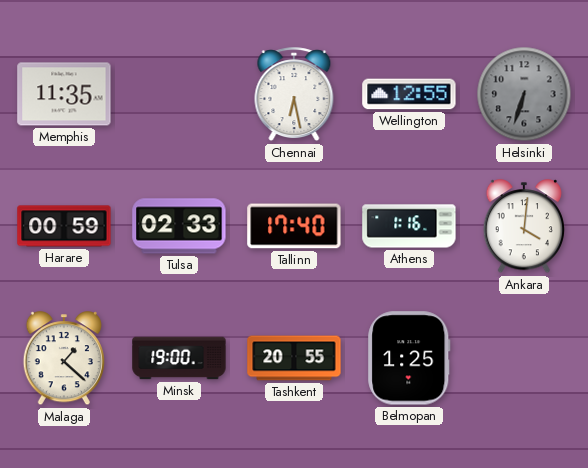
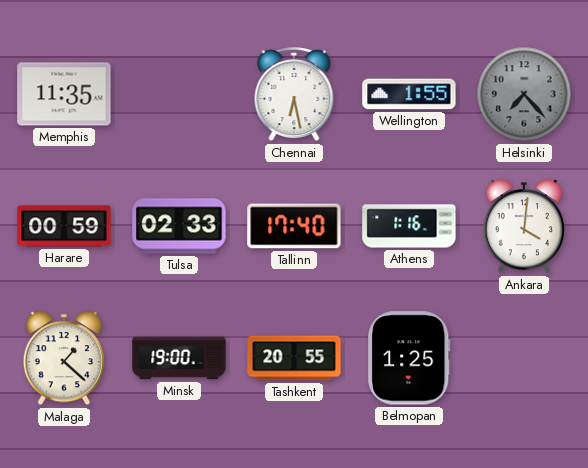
Wellington: 12:55 -> 1:55
Helsinki: 6:33 -> 7:23
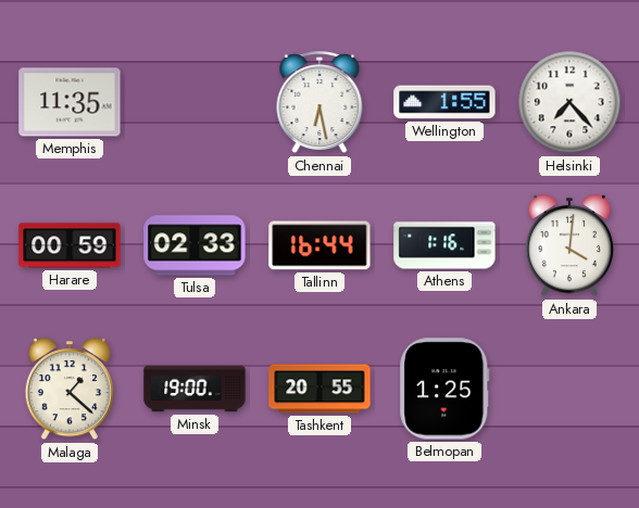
Helsinki dial: grey -> white
Tallinn: 17:40 -> 16:44
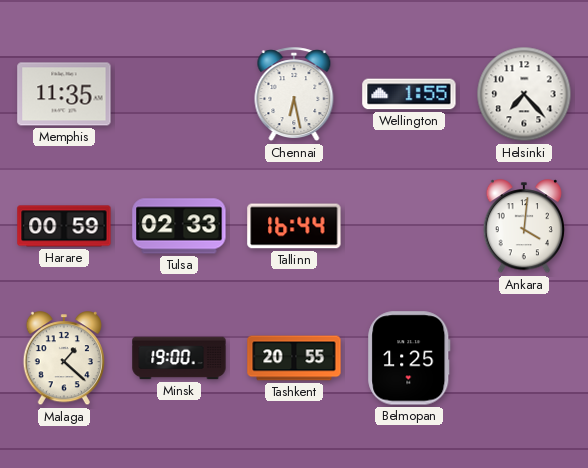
Athens: 1:16 -> none
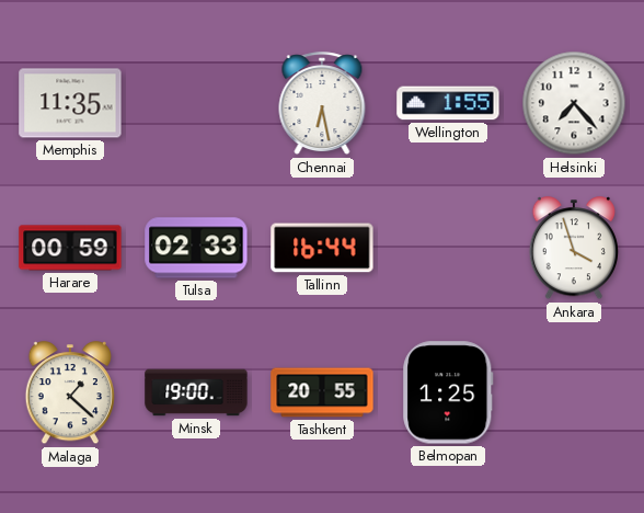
Ankara: 4:01 -> 3:57
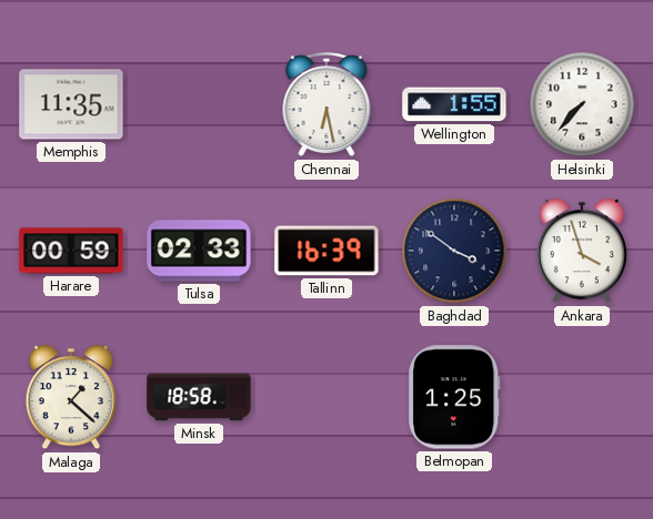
Helsinki: 7:23 -> 7:37
Tallinn: 16:44 -> 16:39
Baghdad: none -> 3:51
Minsk: 19:00 -> 18:58
Tashkent: 20:55 -> none
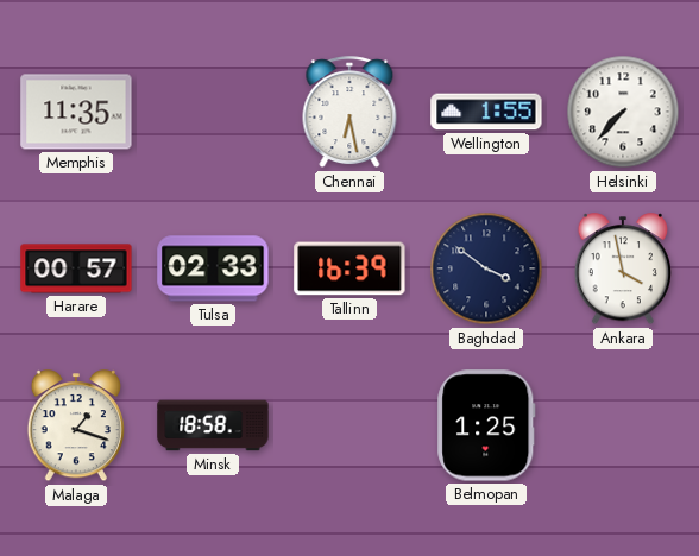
Harare: 00:59 -> 00:57
Ankara: 3:57 -> 3:58
Malaga: 1:22 -> 1:18
